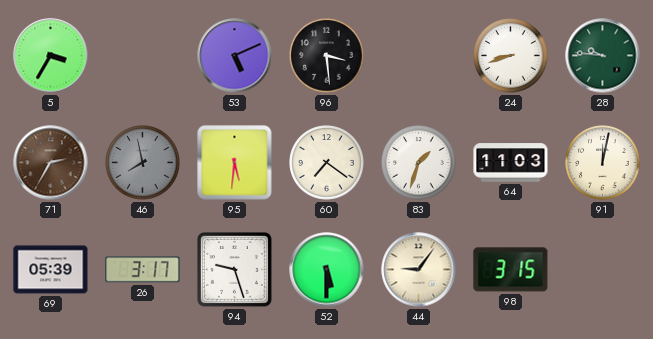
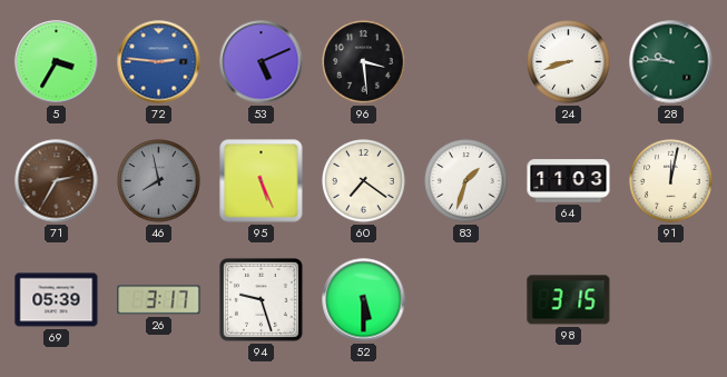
72: none -> 2:46
95: 5:31 -> 5:26
44: 9:06 -> none
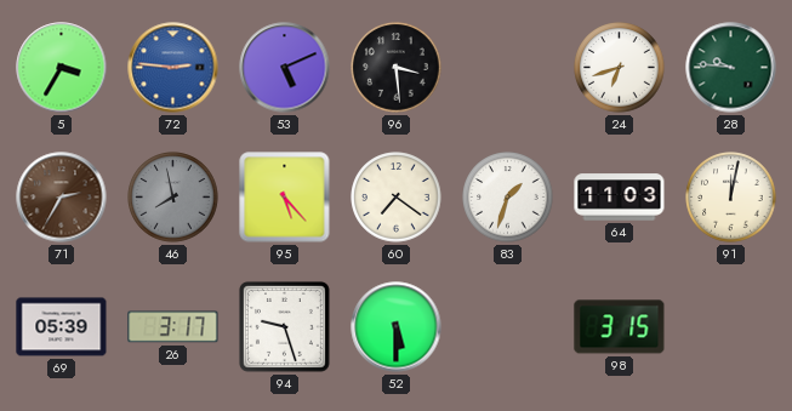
24: 8:42 -> 6:42
95: 5:26 -> 5:23
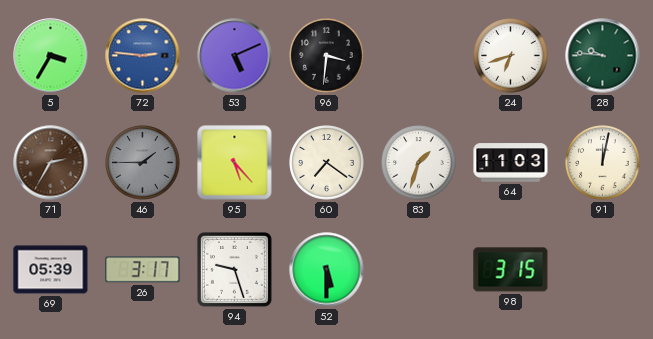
96: 3:29 -> 3:31
46: 7:58 -> 1:45
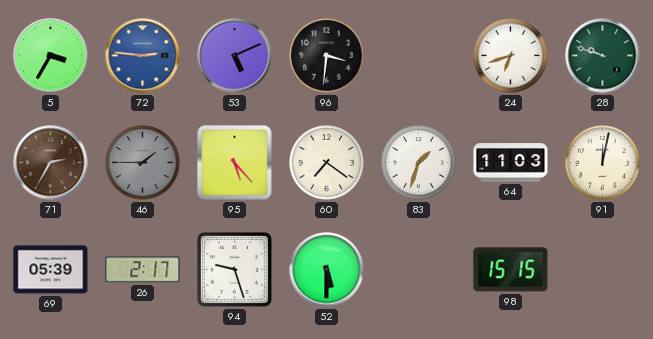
28: 9:46 -> 9:48
26: 3:17 -> 2:17
98: 3:15 -> 15:15
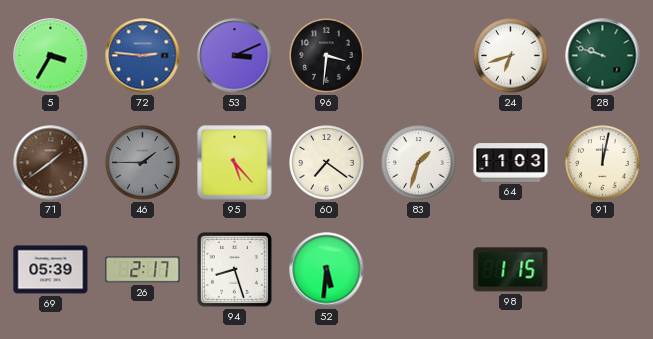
53: 5:11 -> 3:11
71: 2:35 -> 1:39
94: 9:27 -> 8:27
52: 5:30 -> 5:31
98: 15:15 -> 1:15
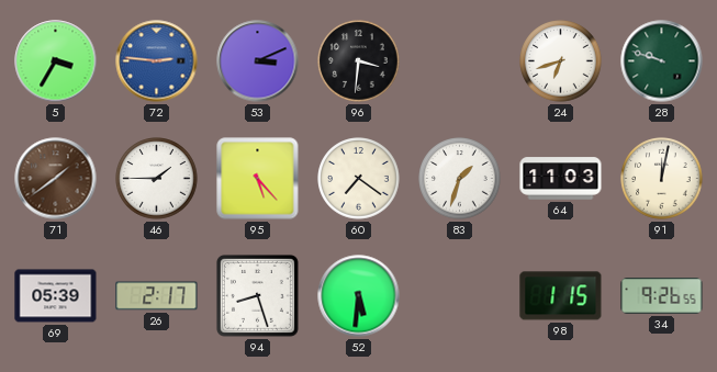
46 dial: grey -> white
34: none -> 9:26
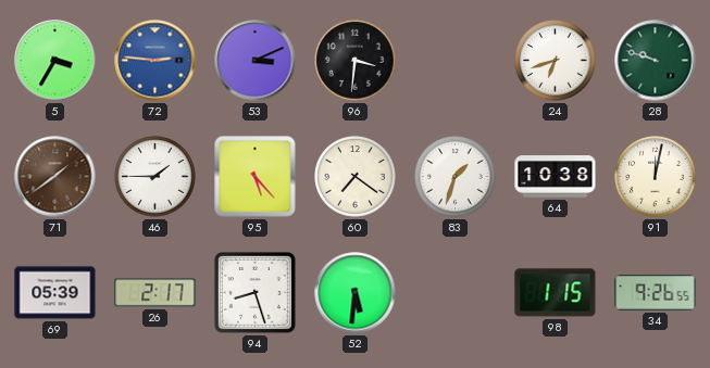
64: 11:03 -> 10:38
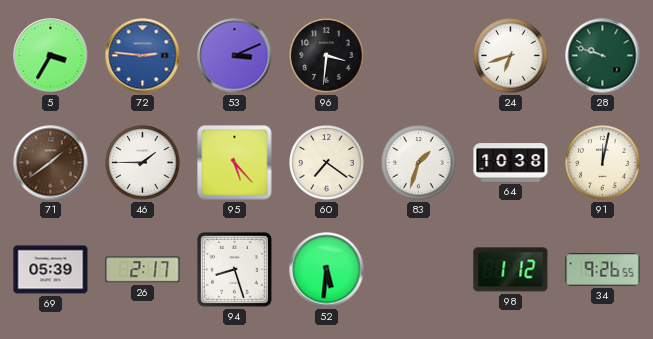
98: 1:15 -> 1:12
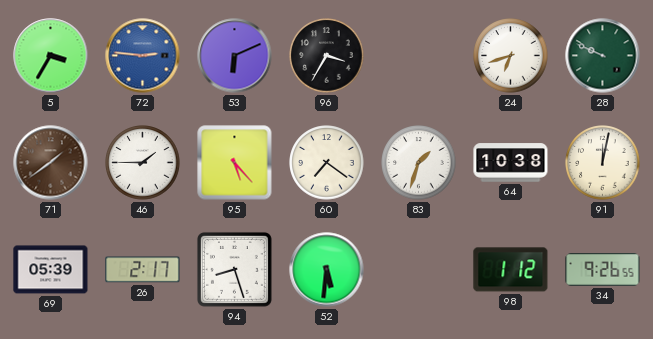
53: 3:11 -> 6:11
96: 3:31 -> 3:35
28: 9:48 -> 9:49
